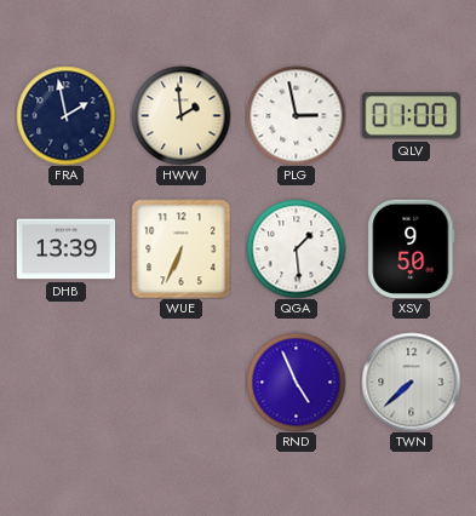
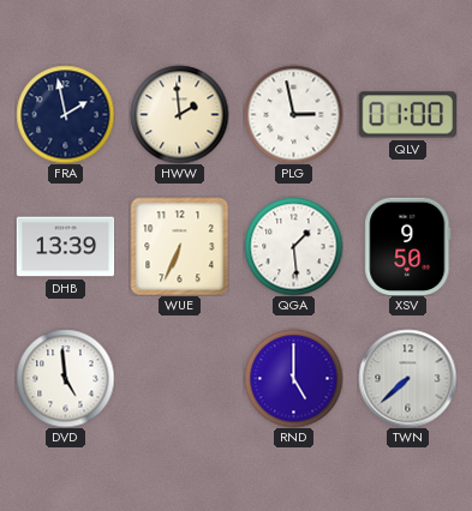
DVD: none -> 4:59
RND: 4:56 -> 5:00
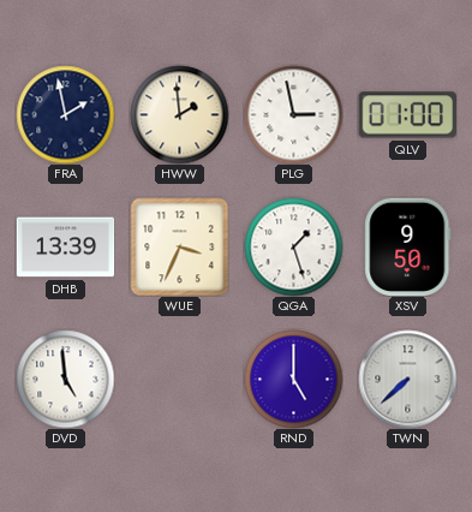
WUE: 6:34 -> 3:34
QGA: 1:29 -> 1:27
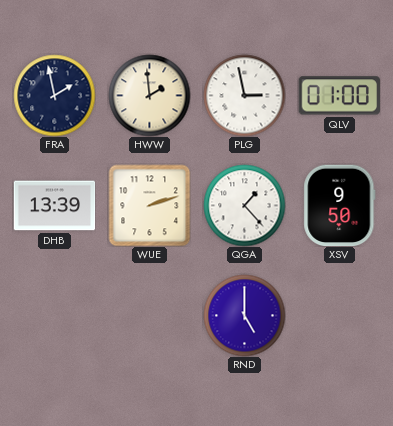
WUE: 3:34 -> 2:12
QGA: 1:27 -> 1:23
DVD: 4:59 -> none
TWN: 7:38 -> none
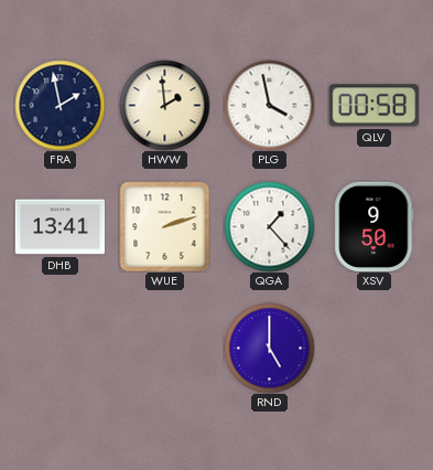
PLG: 2:58 -> 3:58
QLV: 01:00 -> 00:58
DHB: 13:39 -> 13:41
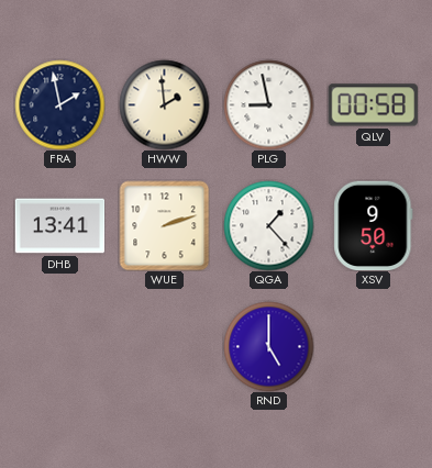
PLG: 3:58 -> 8:58
